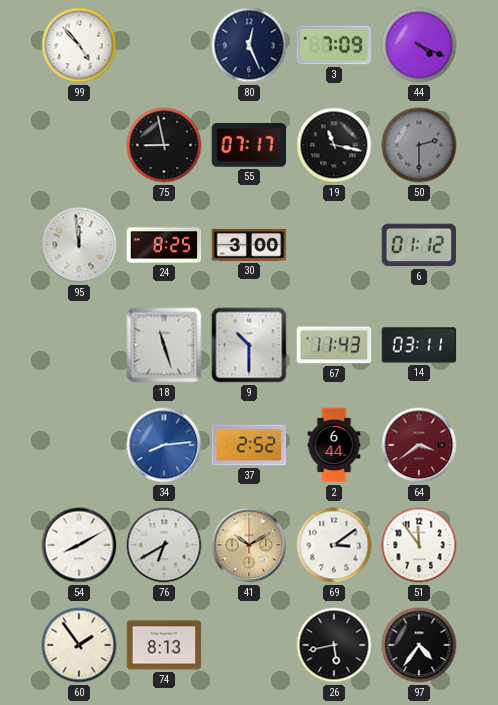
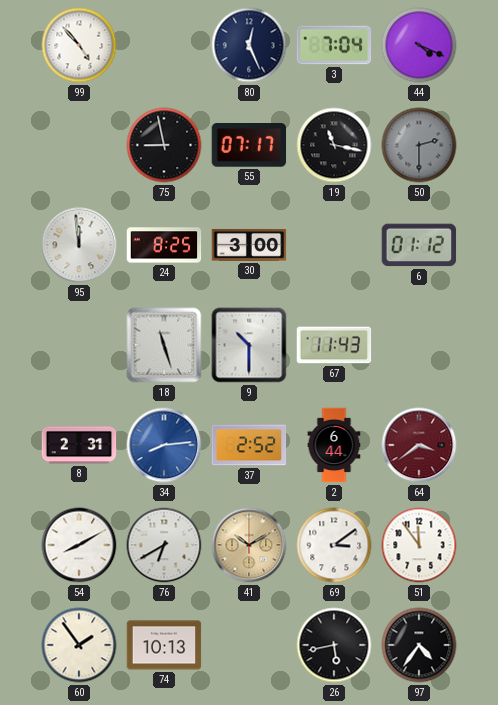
3: 7:09 -> 7:04
14: 03:11 -> none
8: none -> 2:31
74: 8:13 -> 10:13
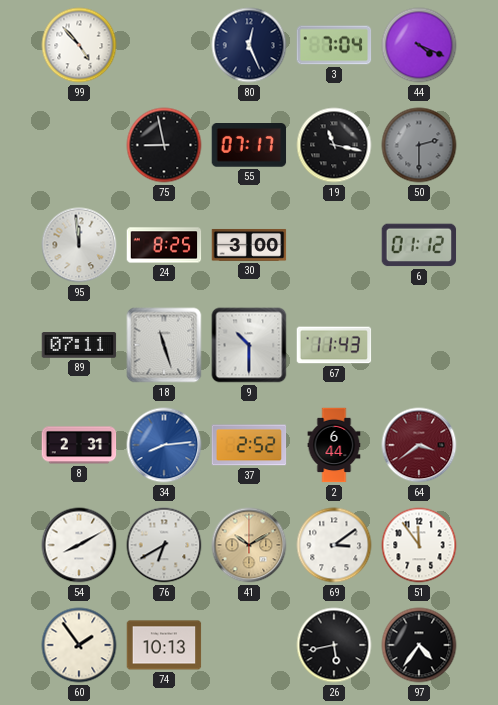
89: none -> 07:11
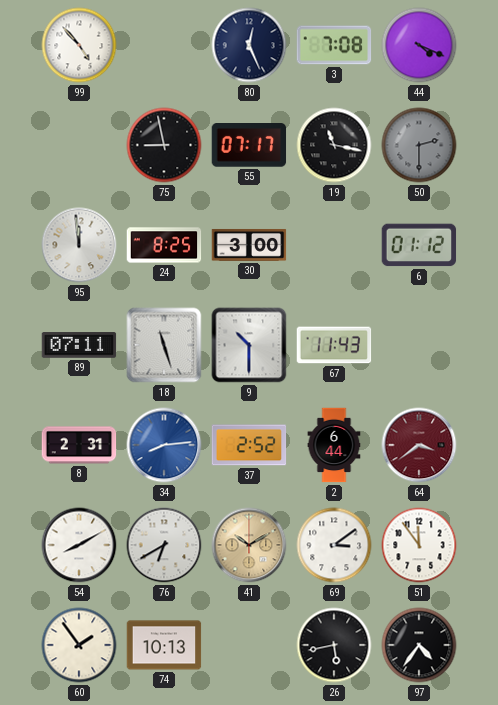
3: 7:04 -> 7:08
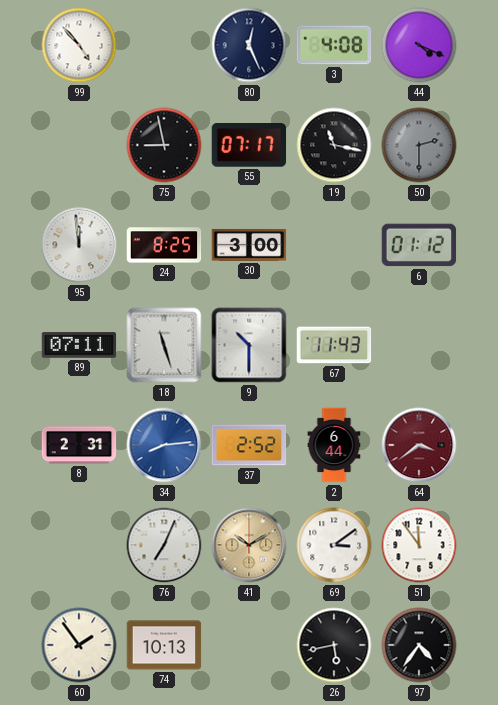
3: 7:08 -> 4:08
54: 8:10 -> none
76: 6:40 -> 7:04
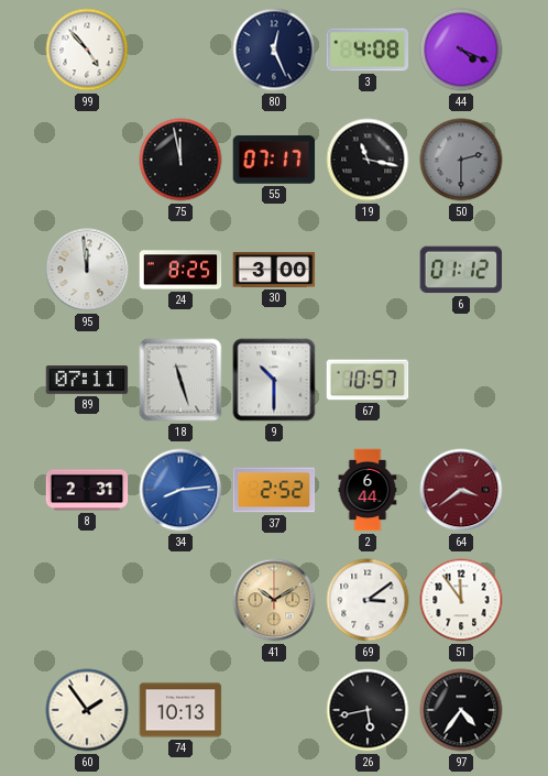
75: 8:58 -> 11:58
67: 11:43 -> 10:57
76: 7:04 -> none
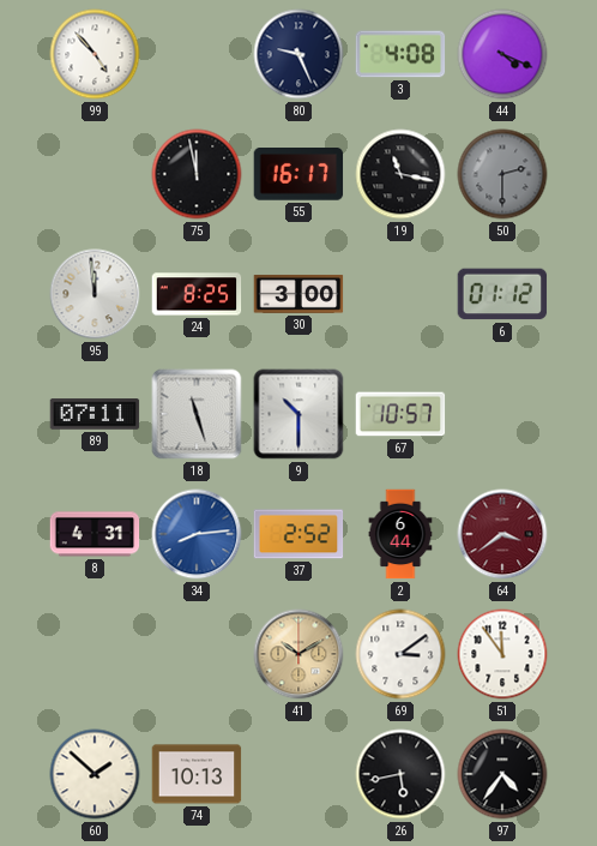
80: 12:26 -> 9:26
55: 07:17 -> 16:17
8: 2:31 -> 4:31
60: 1:54 -> 1:52
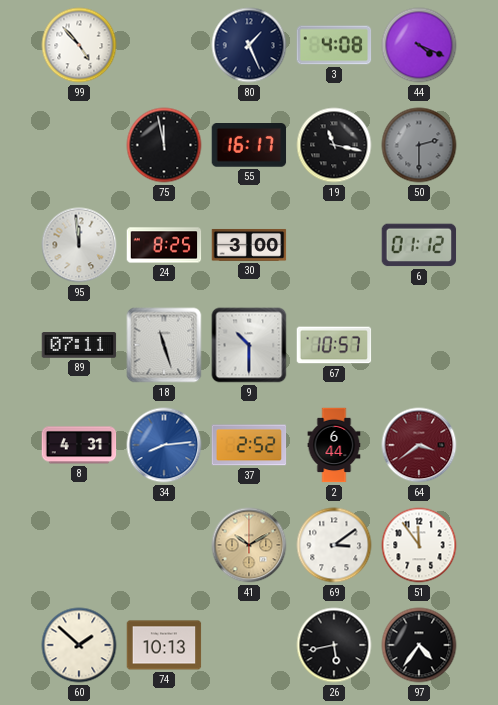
80: 9:26 -> 1:26
